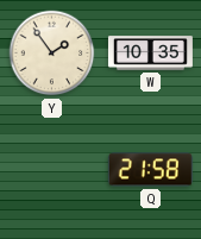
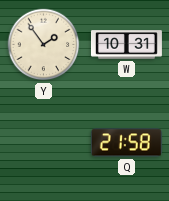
W: 10:35 -> 10:31
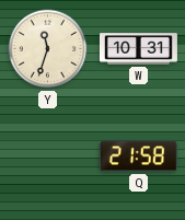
Y: 1:54 -> 11:33
